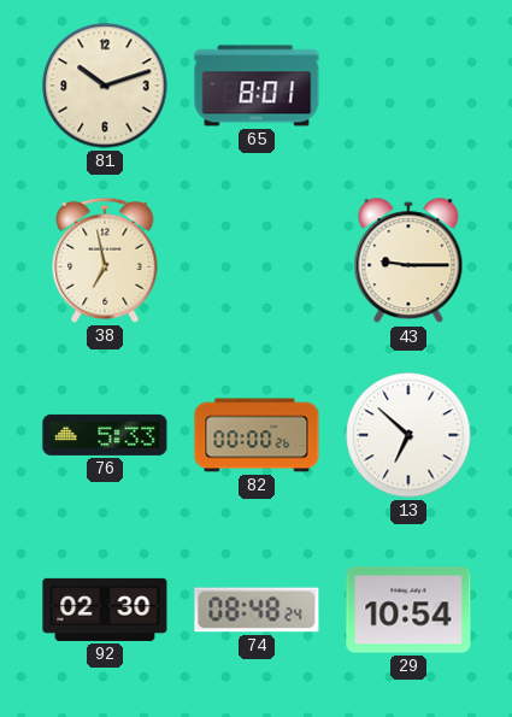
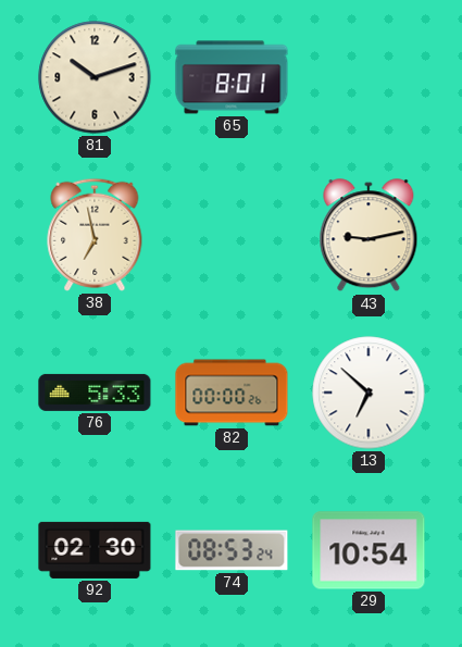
43: 9:15 -> 9:13
74: 08:48 -> 08:53
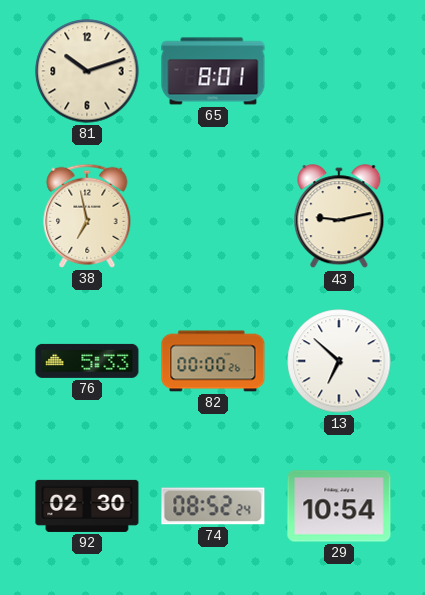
74: 08:53 -> 08:52
